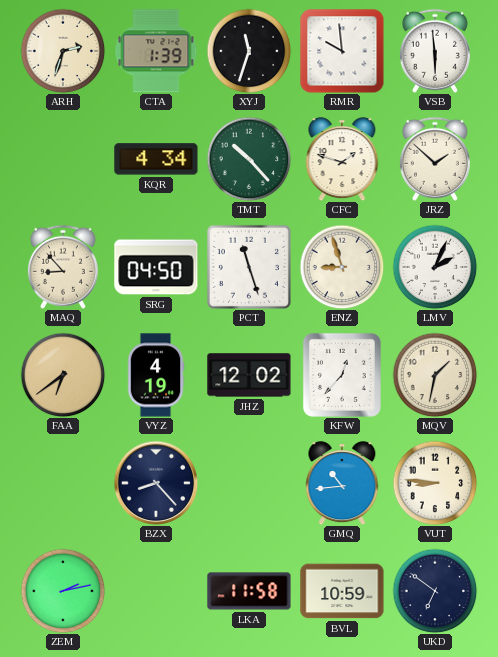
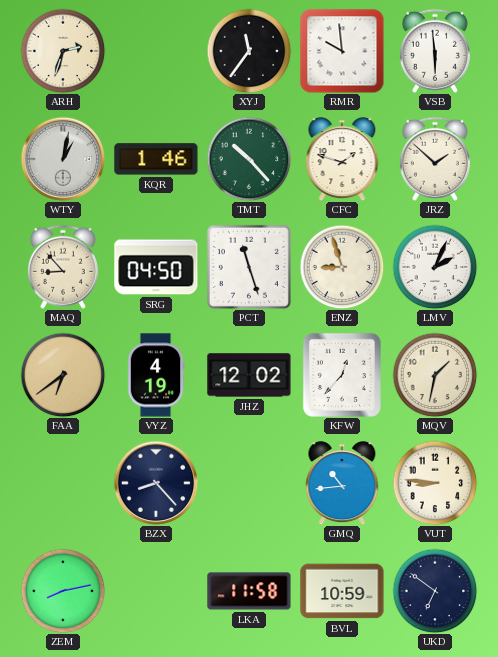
CTA: 1:39 -> none
XYJ: 11:33 -> 11:36
WTY: none -> 1:02
KQR: 4:34 -> 1:46
ZEM: 2:13 -> 8:13
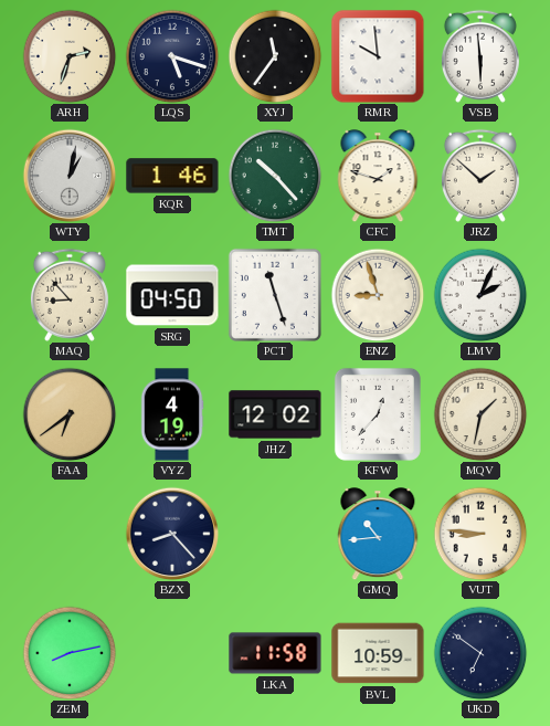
LQS: none -> 5:18
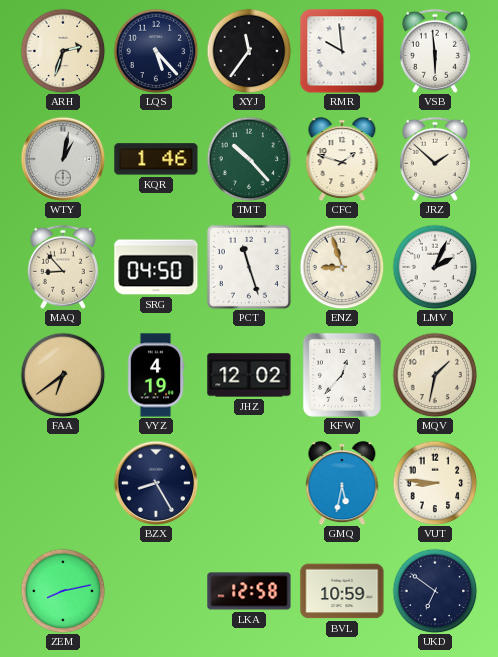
LQS: 5:18 -> 5:23
BZX: 8:23 -> 8:25
GMQ: 10:44 -> 5:32
LKA: 11:58 -> 12:58
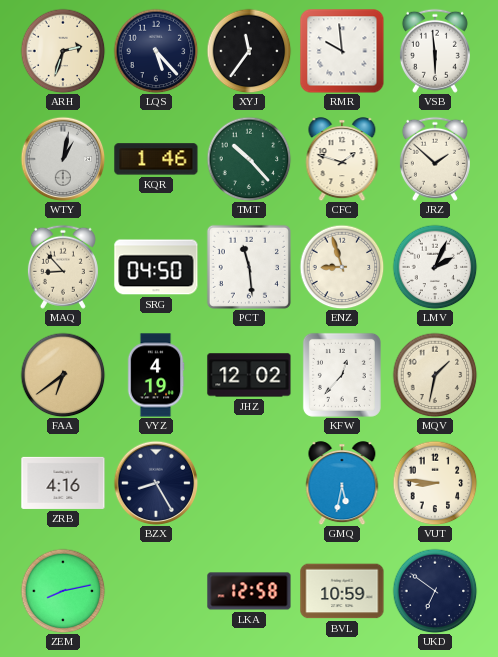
PCT: 11:27 -> 11:29
ZRB: none -> 4:16
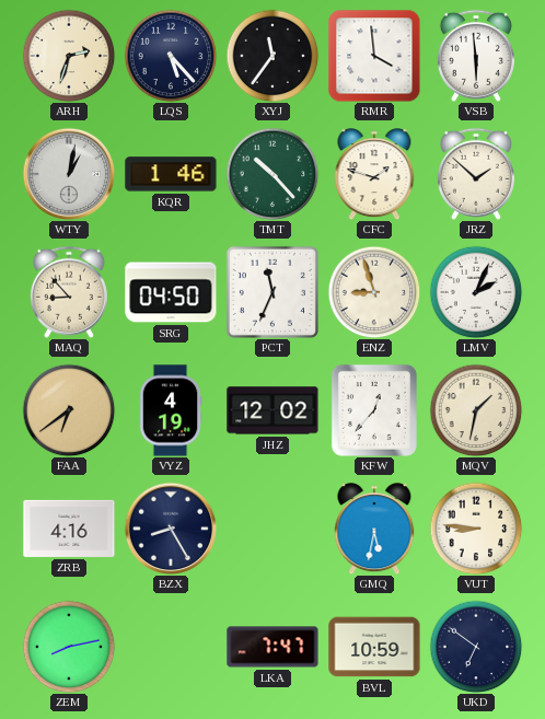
RMR: 9:59 -> 3:59
PCT: 11:29 -> 11:34
LKA: 12:58 -> 7:47
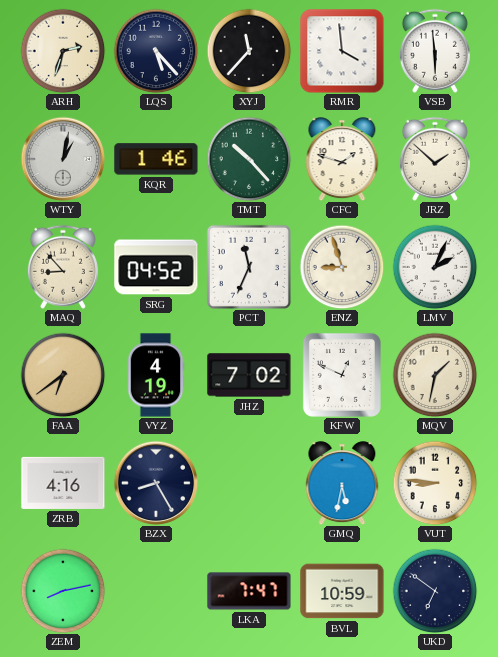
XYJ: 11:36 -> 11:37
SRG: 04:50 -> 04:52
JHZ: 12:02 -> 7:02
KFW: 12:37 -> 12:49
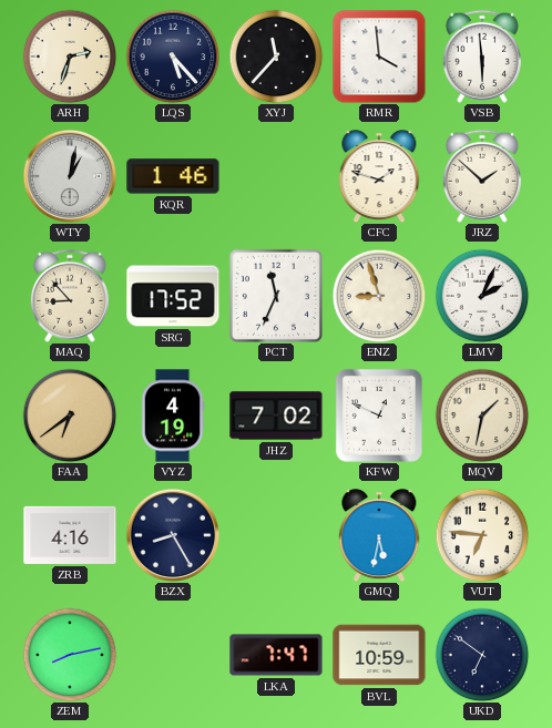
TMT: 10:23 -> none
SRG: 04:52 -> 17:52
VUT: 8:46 -> 6:46
